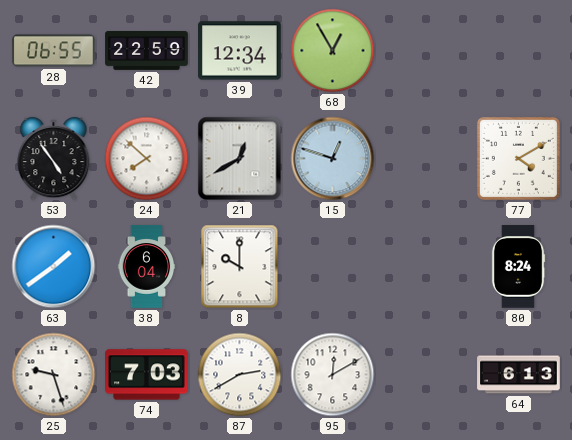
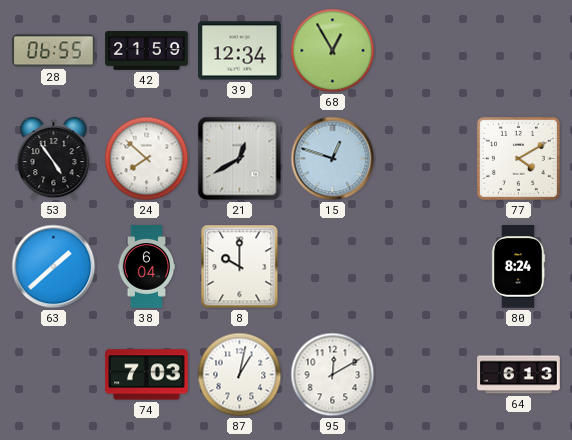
42: 22:59 -> 21:59
63: 1:39 -> 1:38
25: 9:27 -> none
87: 2:40 -> 1:02
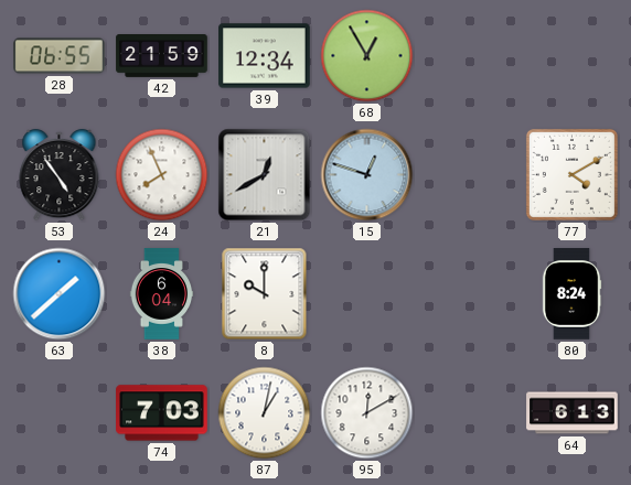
24: 7:52 -> 7:56
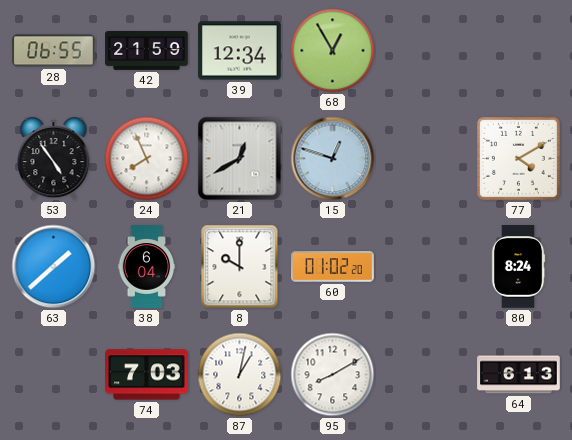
60: none -> 01:02
95: 12:10 -> 8:10
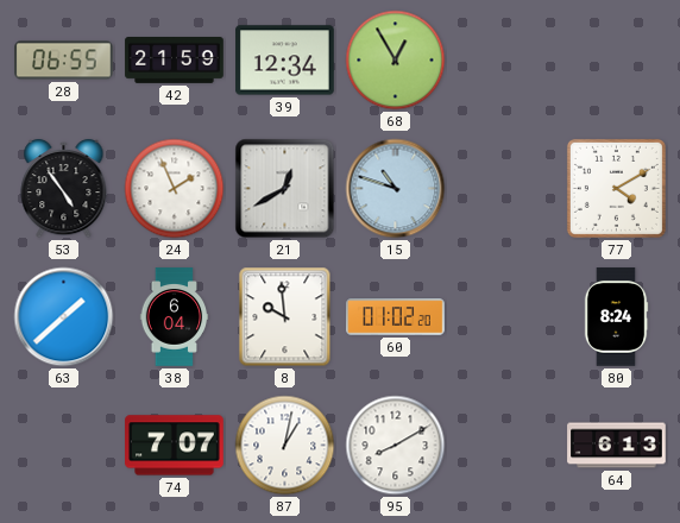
24: 7:56 -> 1:56
15: 12:48 -> 10:48
8: 10:00 -> 9:59
74: 7:03 -> 7:07
